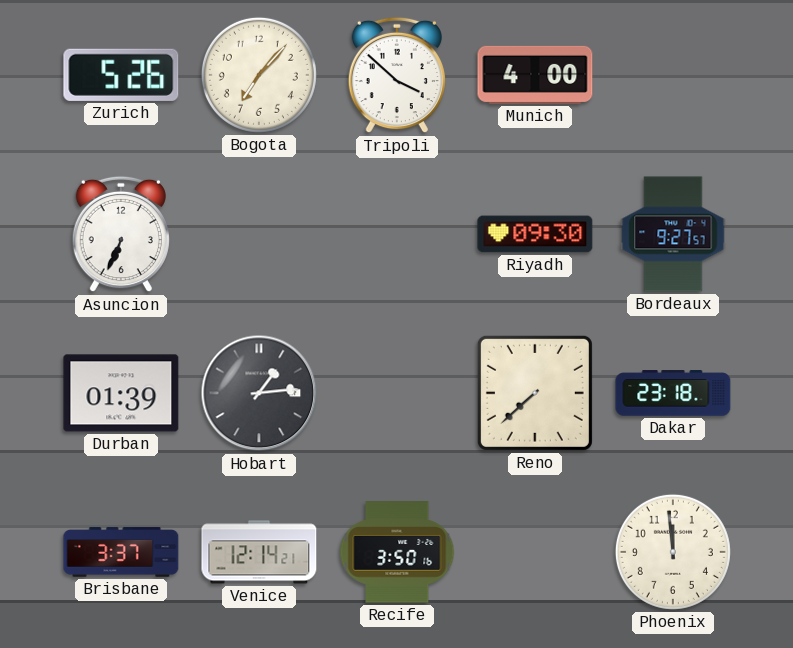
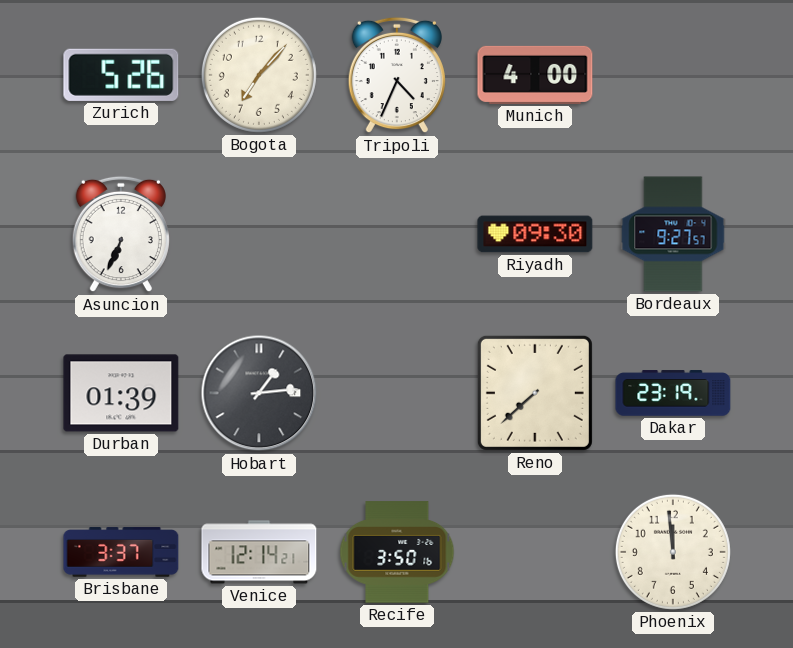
Tripoli: 3:52 -> 4:34
Dakar: 23:18 -> 23:19
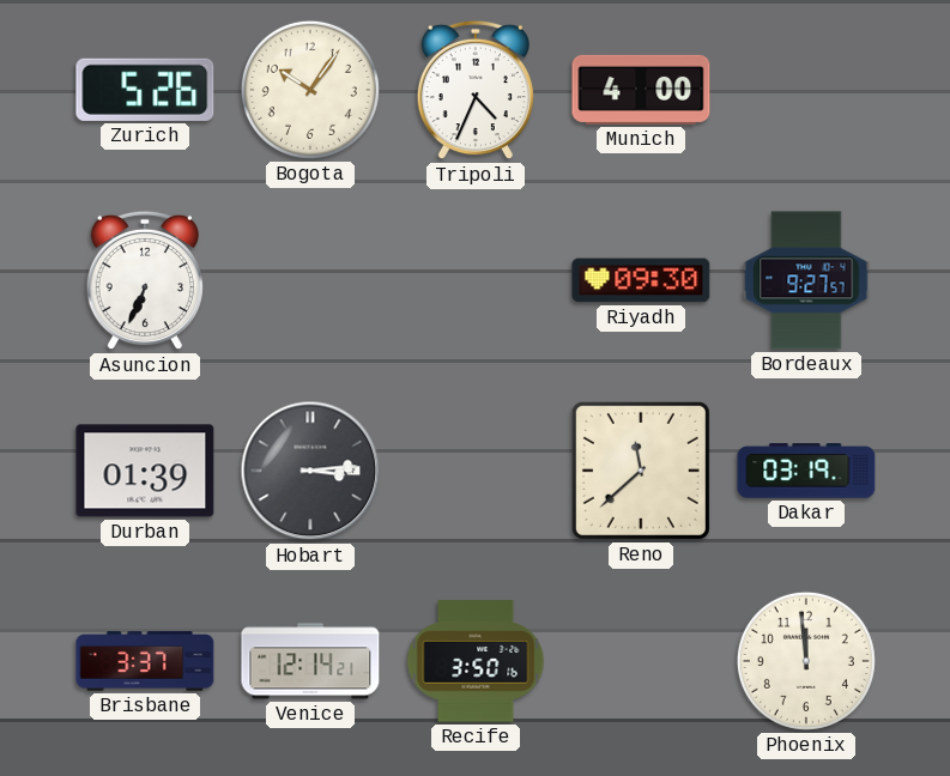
Bogota: 7:07 -> 10:06
Hobart: 1:14 -> 3:14
Reno: 7:38 -> 11:38
Dakar: 23:19 -> 03:19
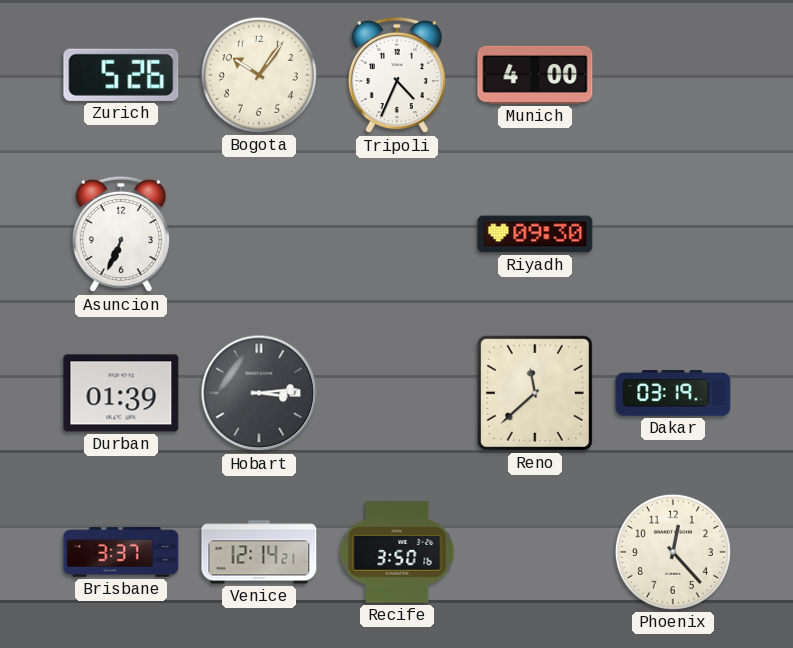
Bordeaux: 9:27 -> none
Phoenix: 11:59 -> 12:23
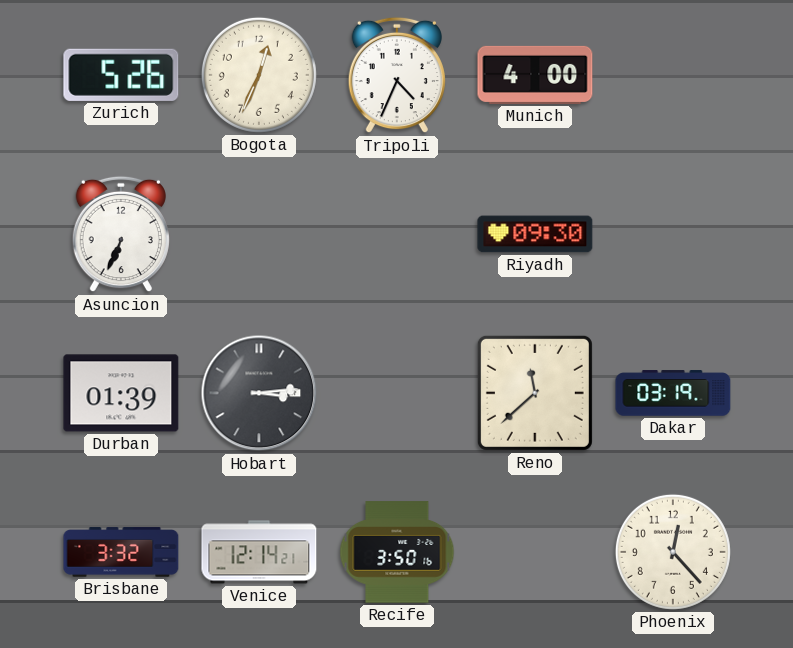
Bogota: 10:06 -> 12:34
Brisbane: 3:37 -> 3:32
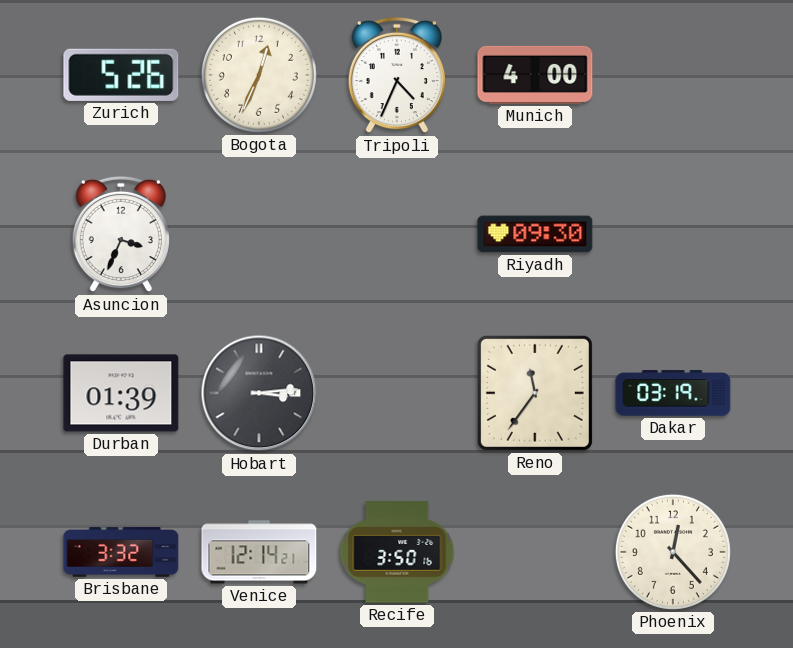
Asuncion: 6:34 -> 3:34
Reno: 11:38 -> 11:36
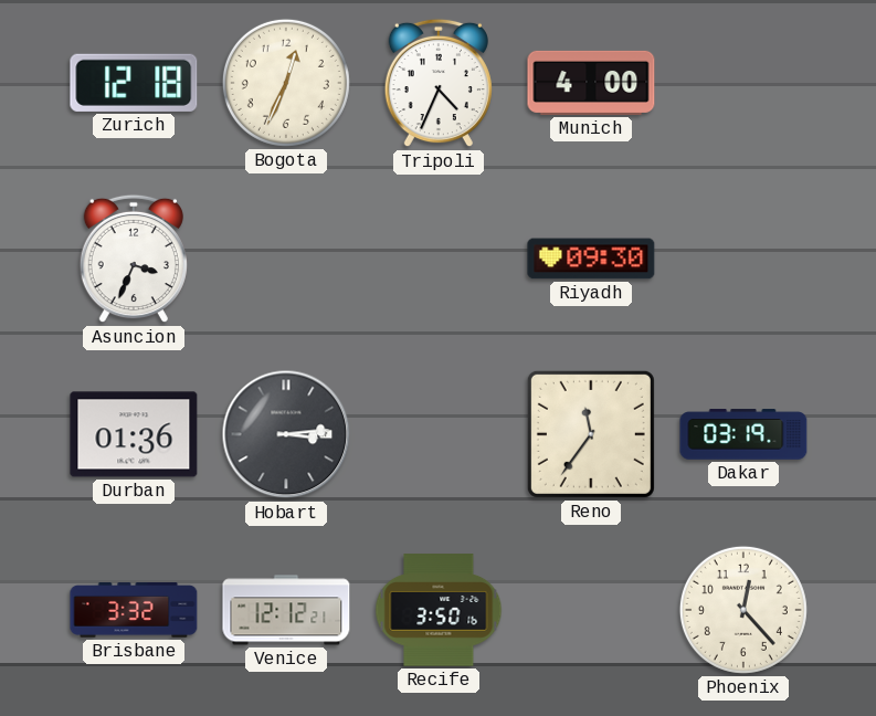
Zurich: 5:26 -> 12:18
Durban: 01:39 -> 01:36
Venice: 12:14 -> 12:12
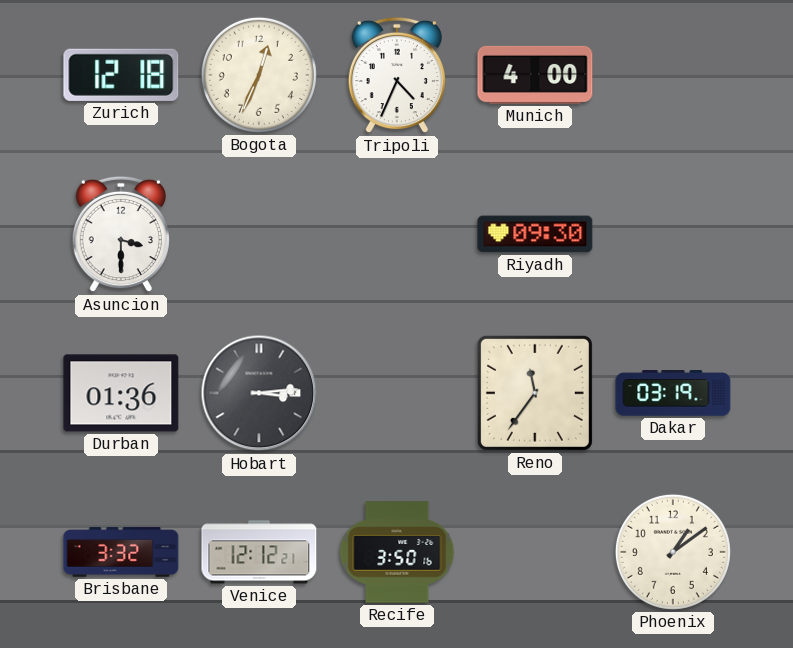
Asuncion: 3:34 -> 3:30
Phoenix: 12:23 -> 1:09
